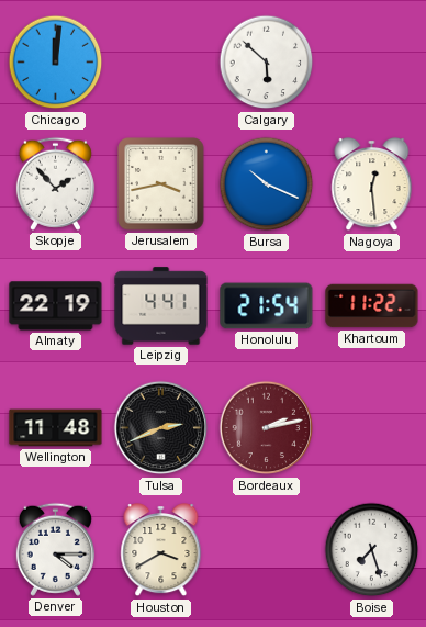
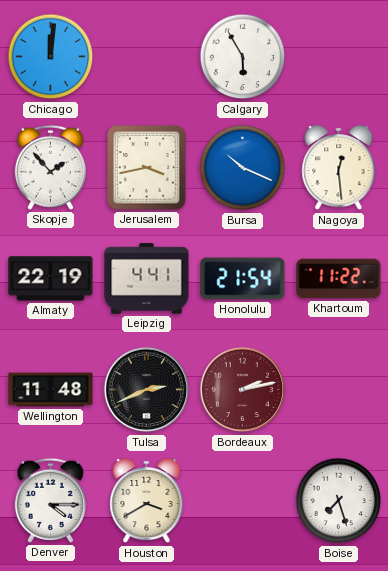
Calgary: 5:52 -> 5:55
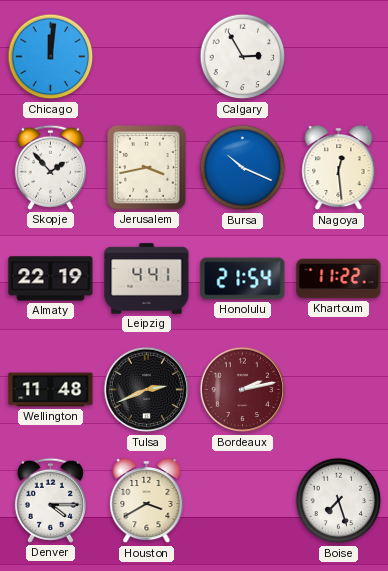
Calgary: 5:55 -> 2:55
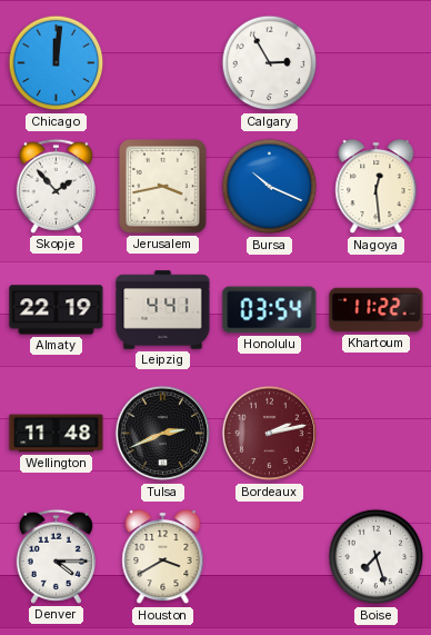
Honolulu: 21:54 -> 03:54
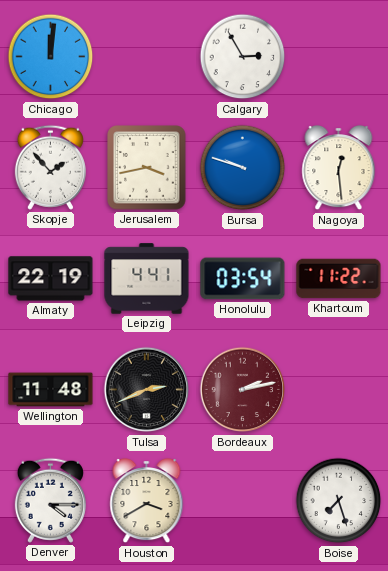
Bursa: 10:19 -> 9:48
